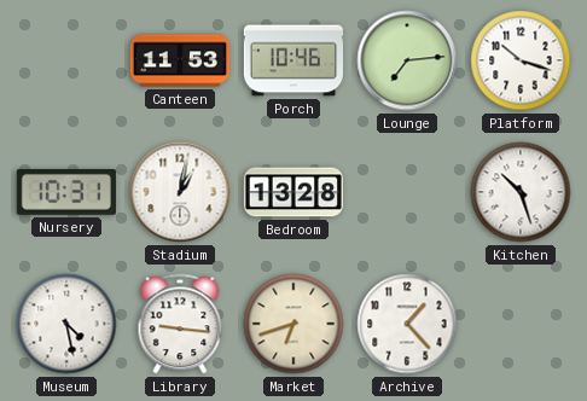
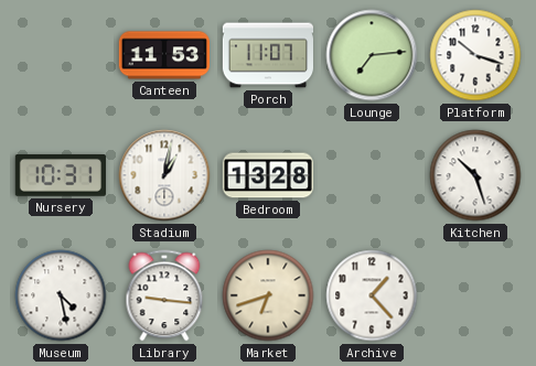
Porch: 10:46 -> 11:07
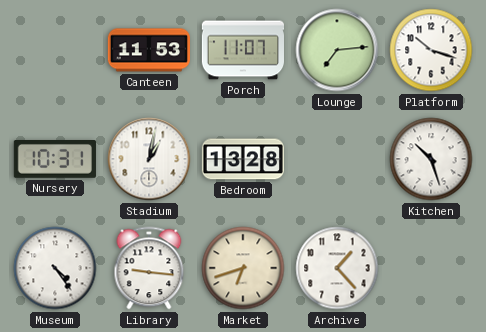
Museum: 4:28 -> 4:24
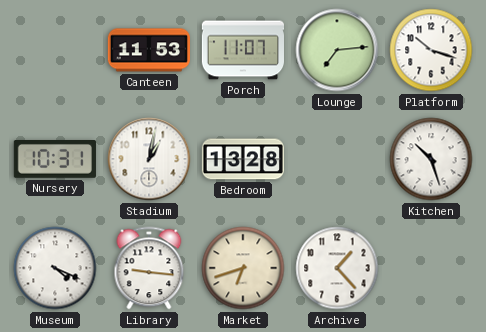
Museum: 4:24 -> 4:19
